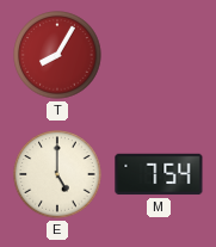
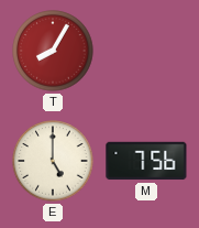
M: 7:54 -> 7:56
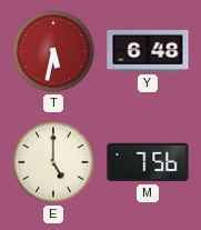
T: 8:05 -> 5:32
Y: none -> 6:48
